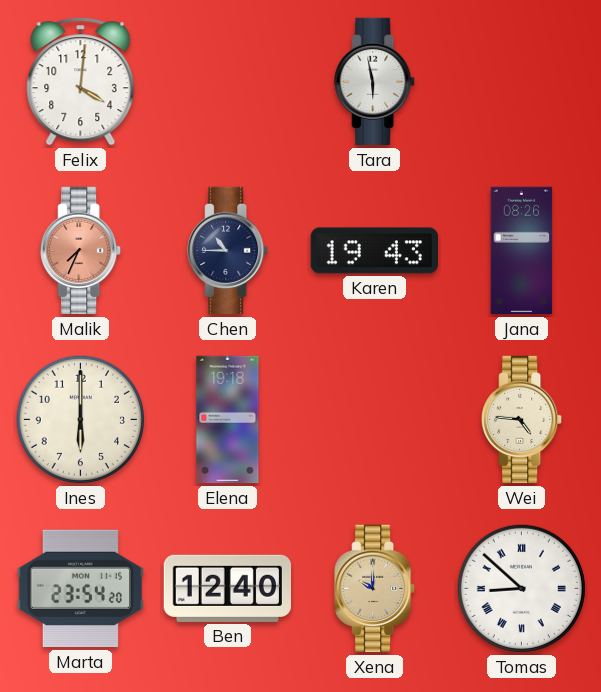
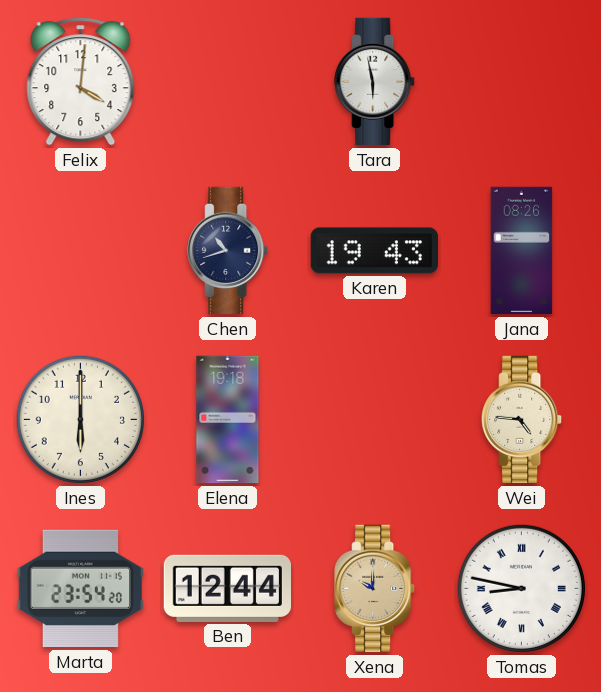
Malik: 7:34 -> none
Chen: 10:45 -> 10:42
Ben: 12:40 -> 12:44
Tomas: 8:52 -> 8:47
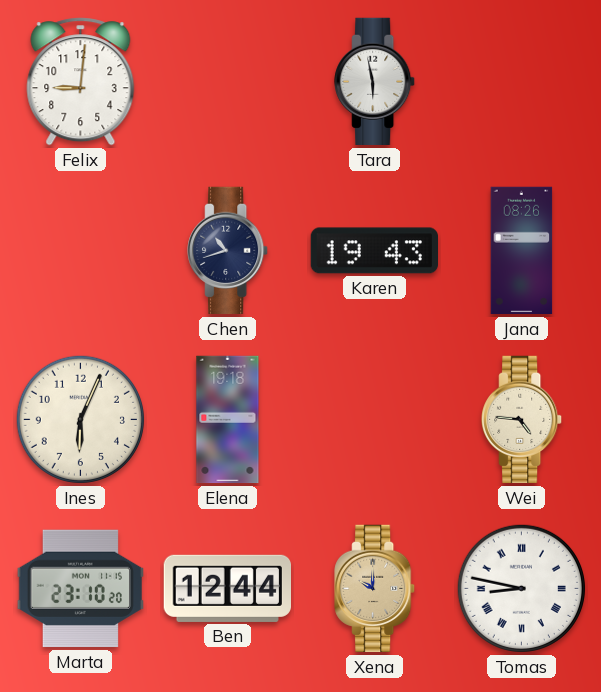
Felix: 4:01 -> 9:01
Ines: 6:00 -> 6:04
Marta: 23:54 -> 23:10
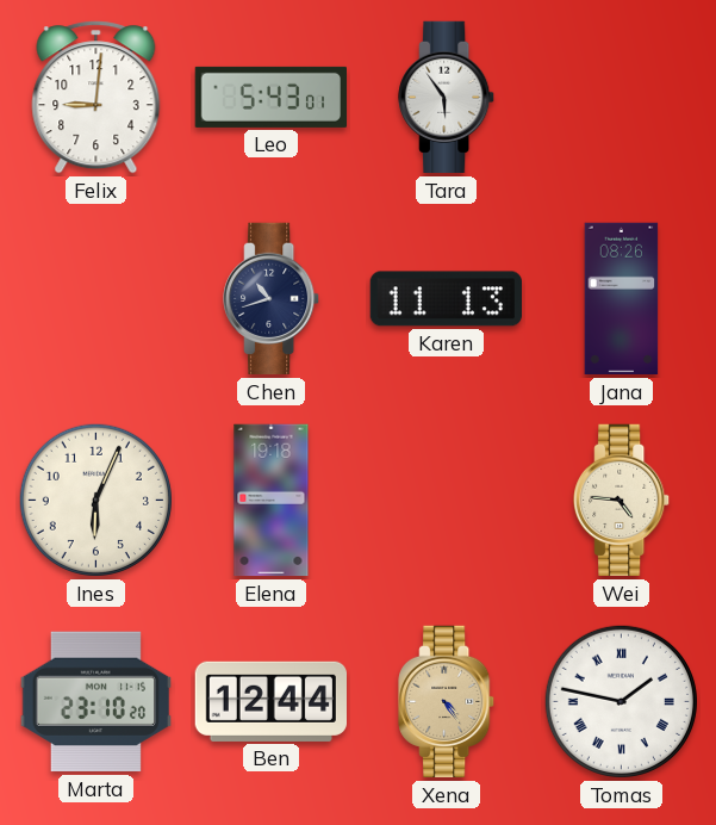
Leo: none -> 5:43
Tara: 5:58 -> 5:54
Karen: 19:43 -> 11:13
Xena: 10:00 -> 4:24
Tomas: 8:47 -> 1:47
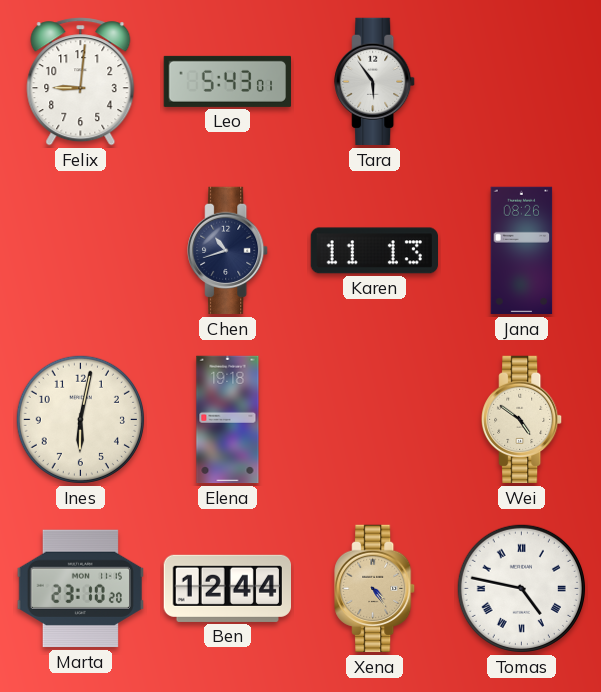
Ines: 6:04 -> 6:02
Wei: 4:46 -> 4:51
Tomas: 1:47 -> 4:47
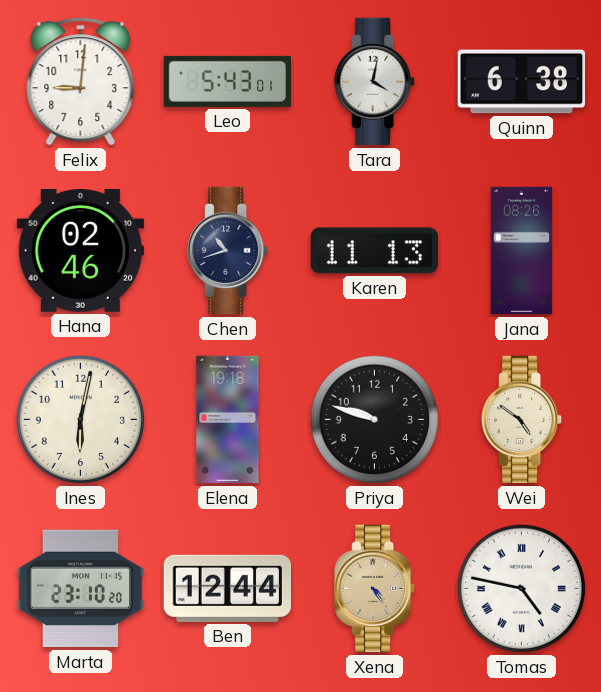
Tara: 5:54 -> 4:02
Quinn: none -> 6:38
Hana: none -> 02:46
Priya: none -> 9:48
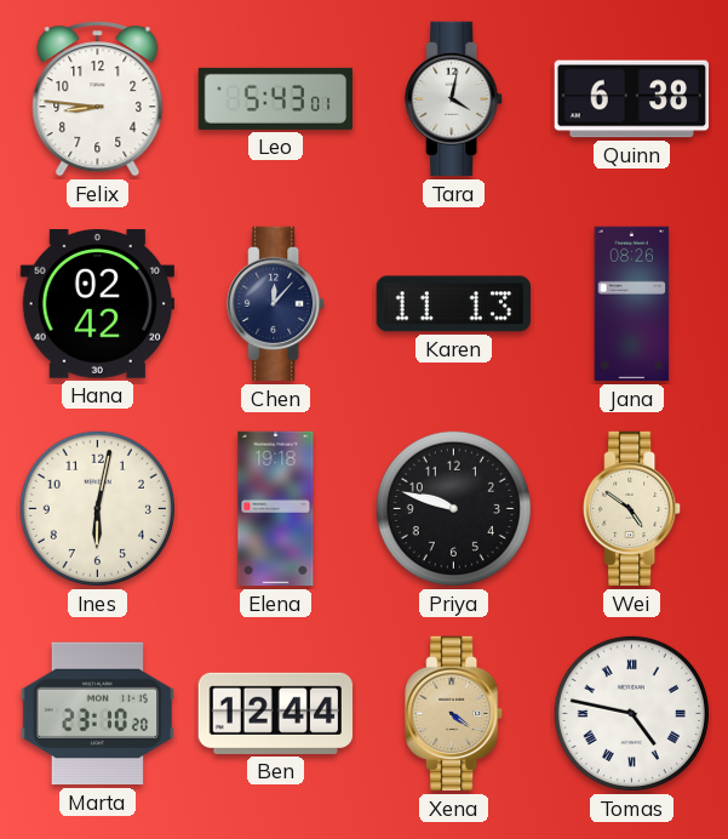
Felix: 9:01 -> 8:46
Hana: 02:46 -> 02:42
Chen: 10:42 -> 12:07
Xena: 4:24 -> 4:21
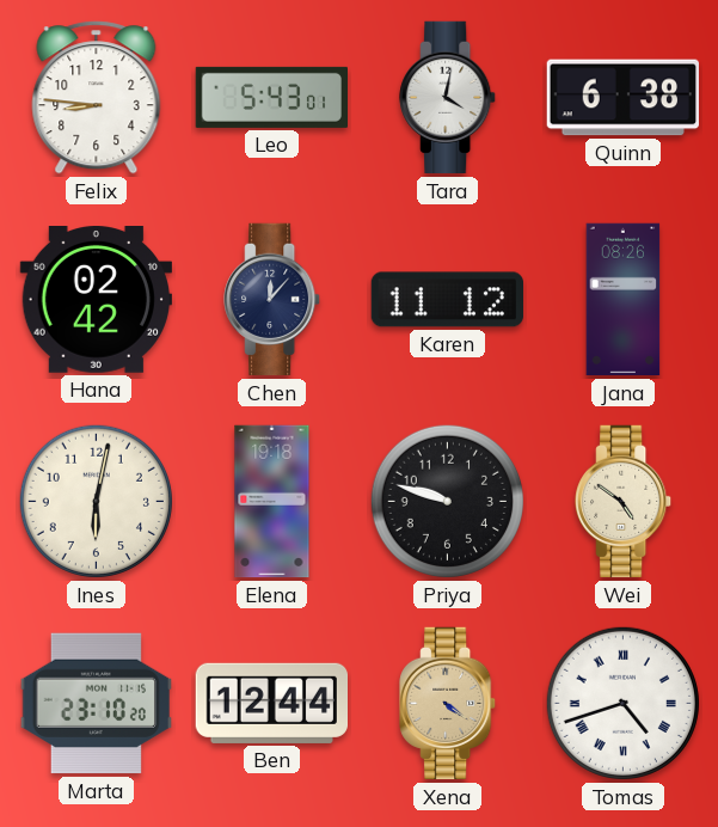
Karen: 11:13 -> 11:12
Tomas: 4:47 -> 4:42
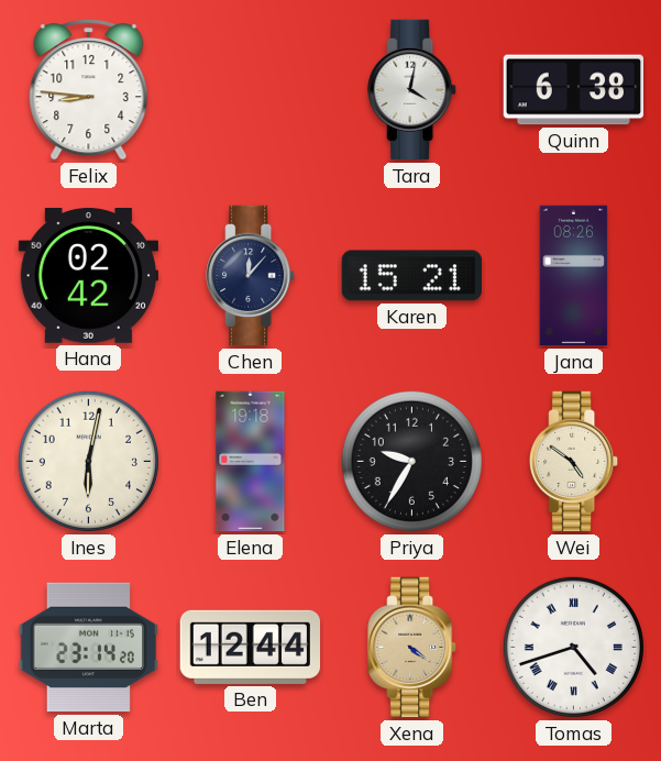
Leo: 5:43 -> none
Karen: 11:12 -> 15:21
Priya: 9:48 -> 9:35
Marta: 23:10 -> 23:14
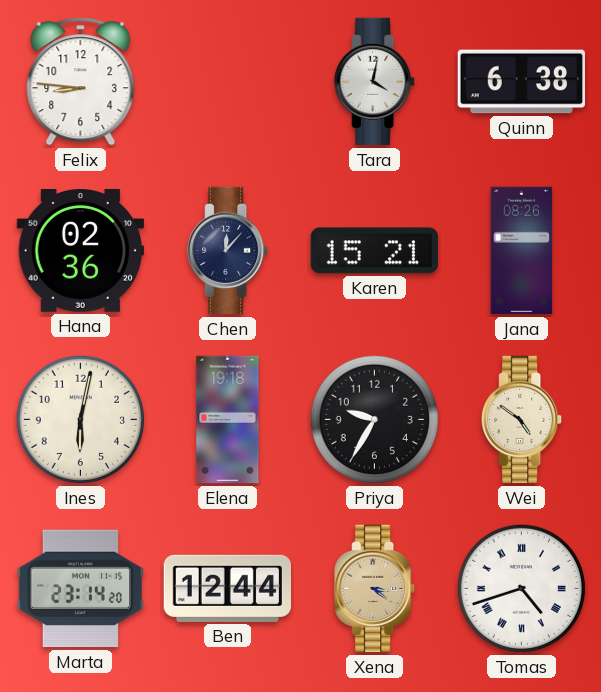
Hana: 02:42 -> 02:36
Xena: 4:21 -> 3:21
